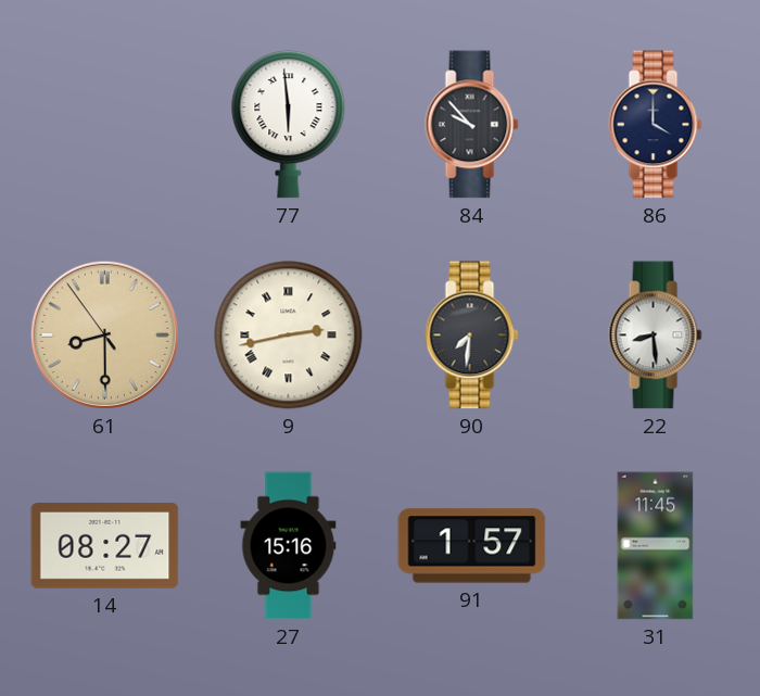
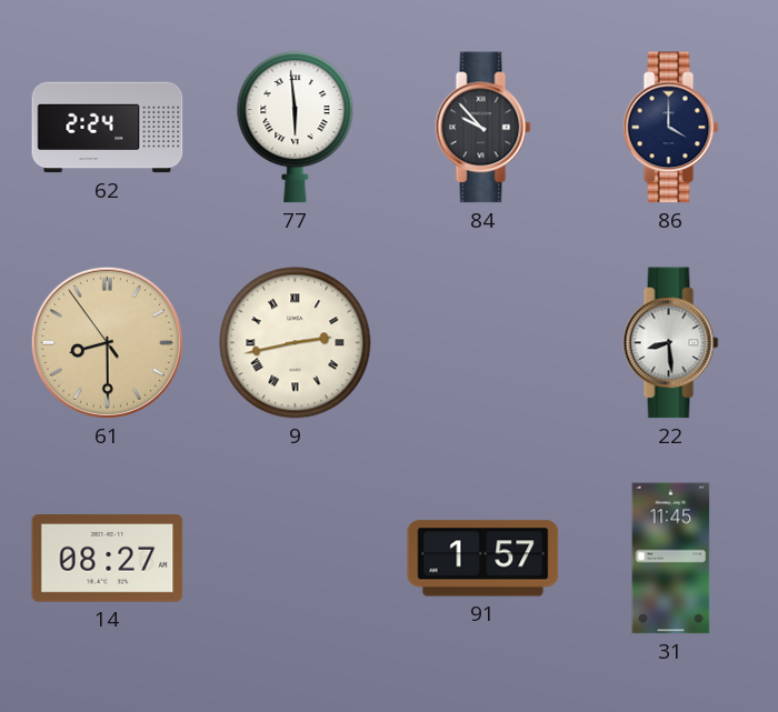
62: none -> 2:24
90: 7:31 -> none
27: 15:16 -> none
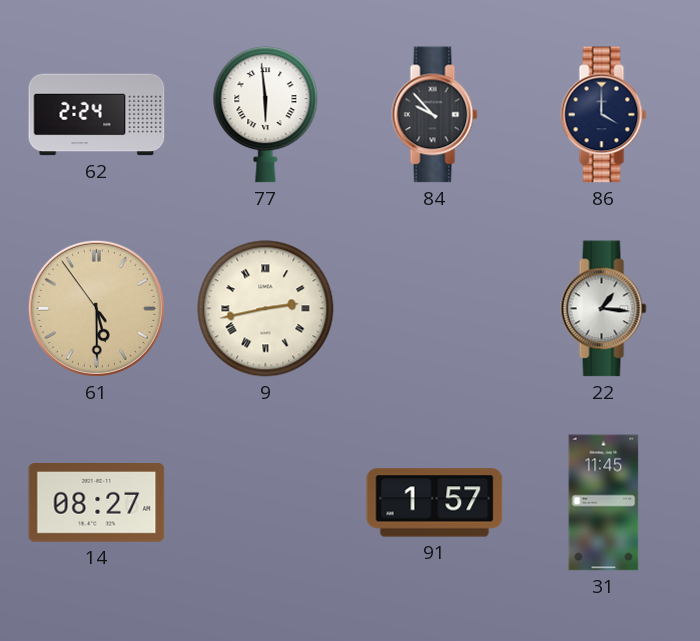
61: 8:29 -> 5:29
22: 8:29 -> 1:16
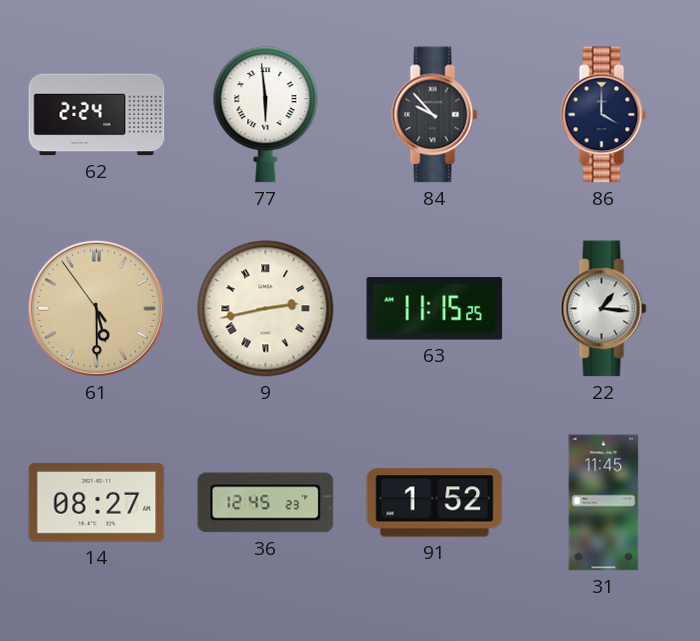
63: none -> 11:15
36: none -> 12:45
91: 1:57 -> 1:52
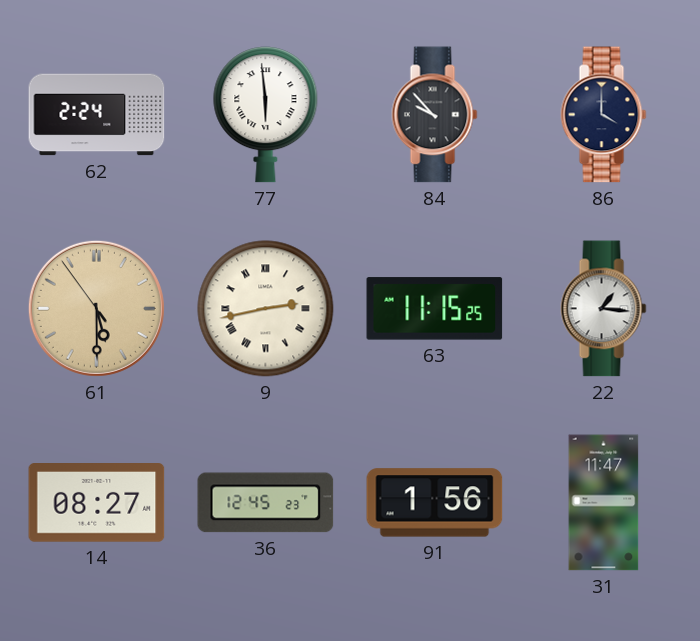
91: 1:52 -> 1:56
31: 11:45 -> 11:47
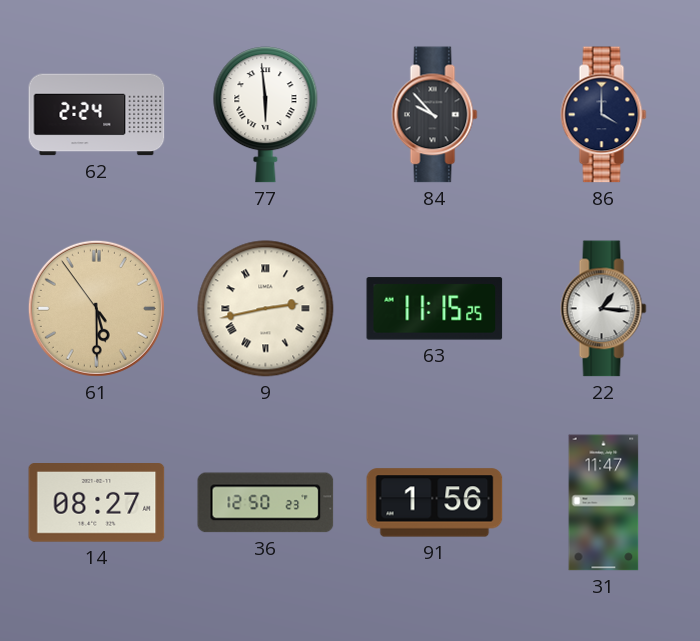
36: 12:45 -> 12:50
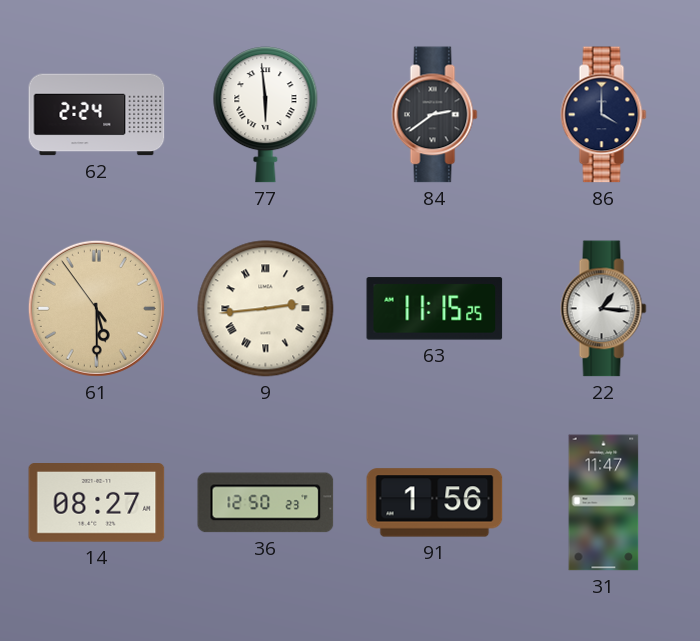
84: 9:53 -> 2:39
9: 2:43 -> 2:44
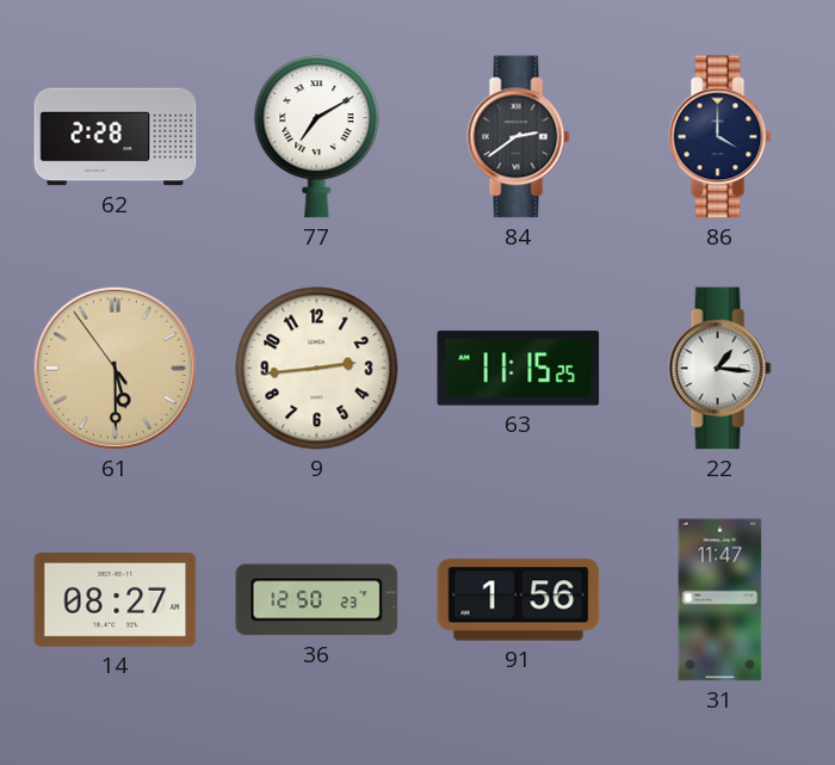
62: 2:24 -> 2:28
77: 5:59 -> 7:10
9 numerals: Roman -> Arabic
